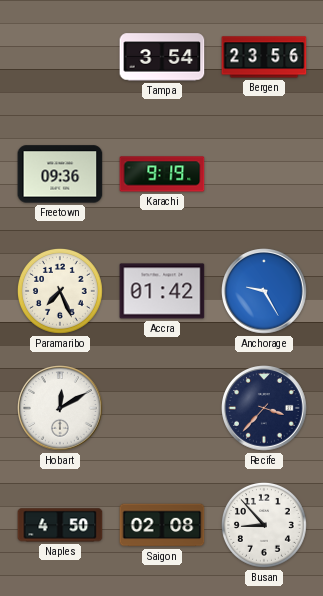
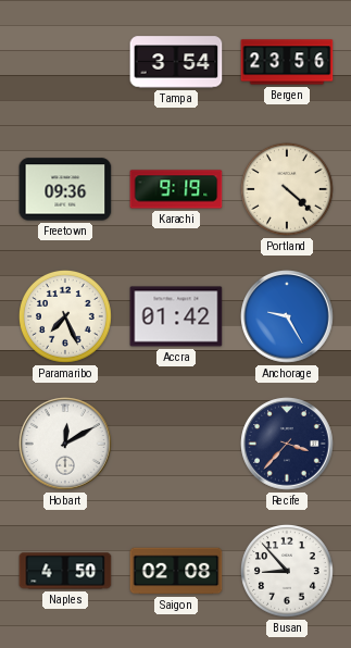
Portland: none -> 4:22
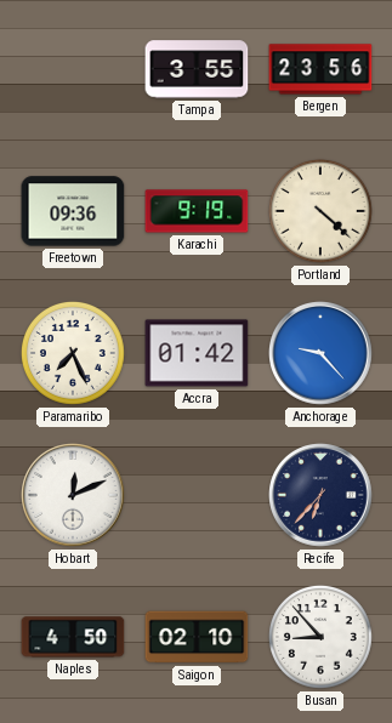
Tampa: 3:54 -> 3:55
Anchorage: 9:25 -> 9:23
Hobart: 12:10 -> 12:11
Recife: 3:37 -> 6:37
Saigon: 02:08 -> 02:10
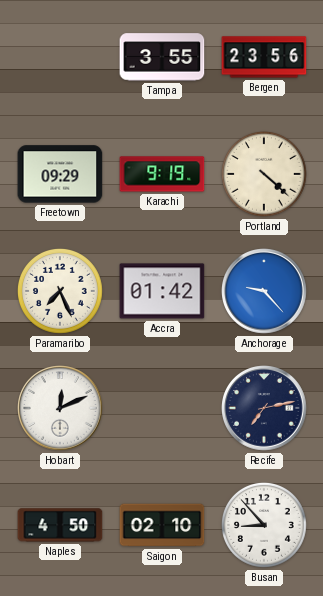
Freetown: 09:36 -> 09:29
Recife: 6:37 -> 7:13
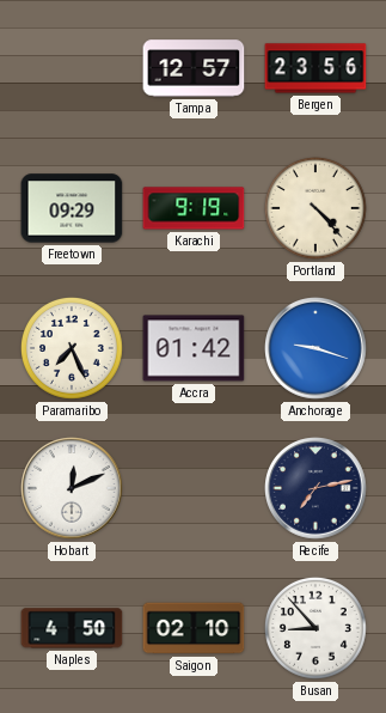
Tampa: 3:55 -> 12:57
Portland: 4:22 -> 4:23
Anchorage: 9:23 -> 9:18
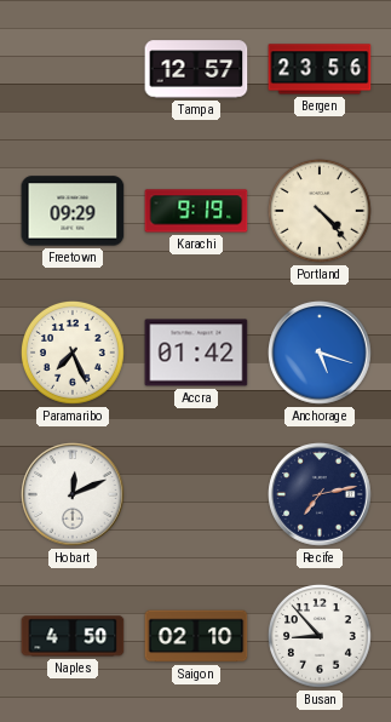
Anchorage: 9:18 -> 5:18
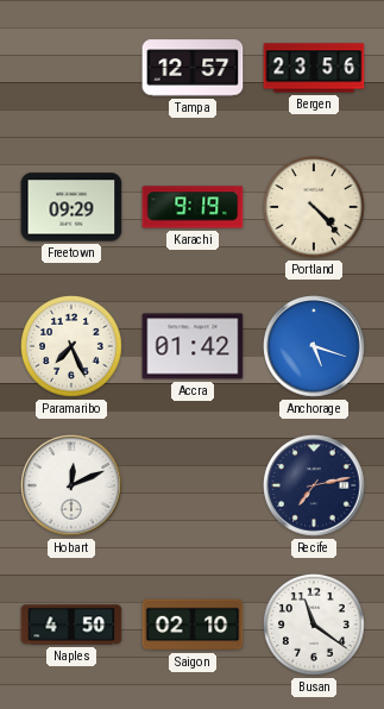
Busan: 8:53 -> 11:21
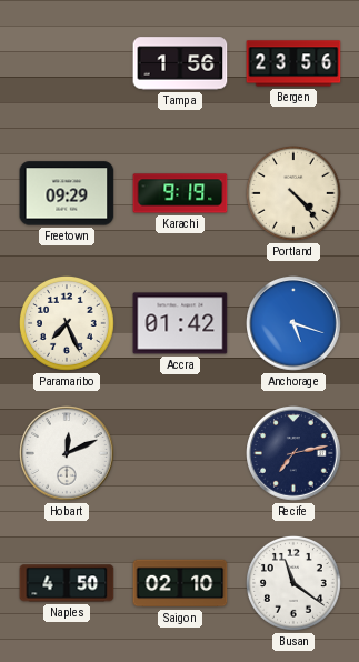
Tampa: 12:57 -> 1:56
